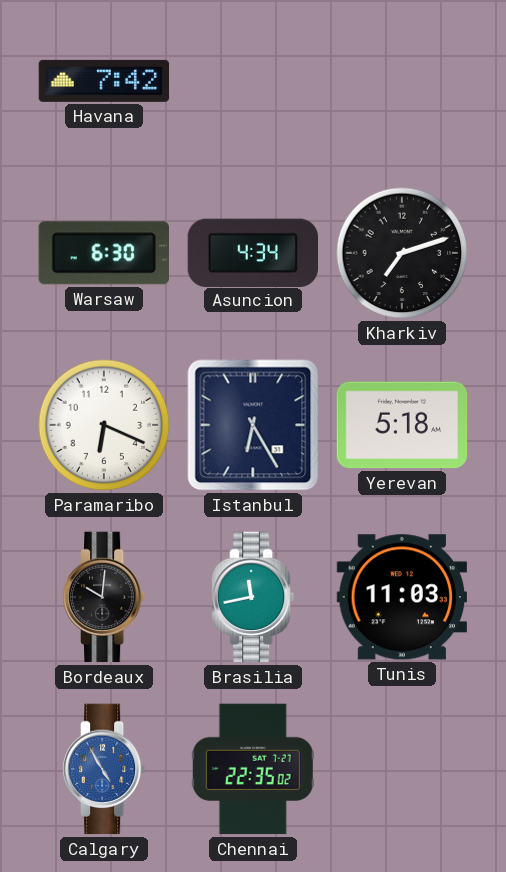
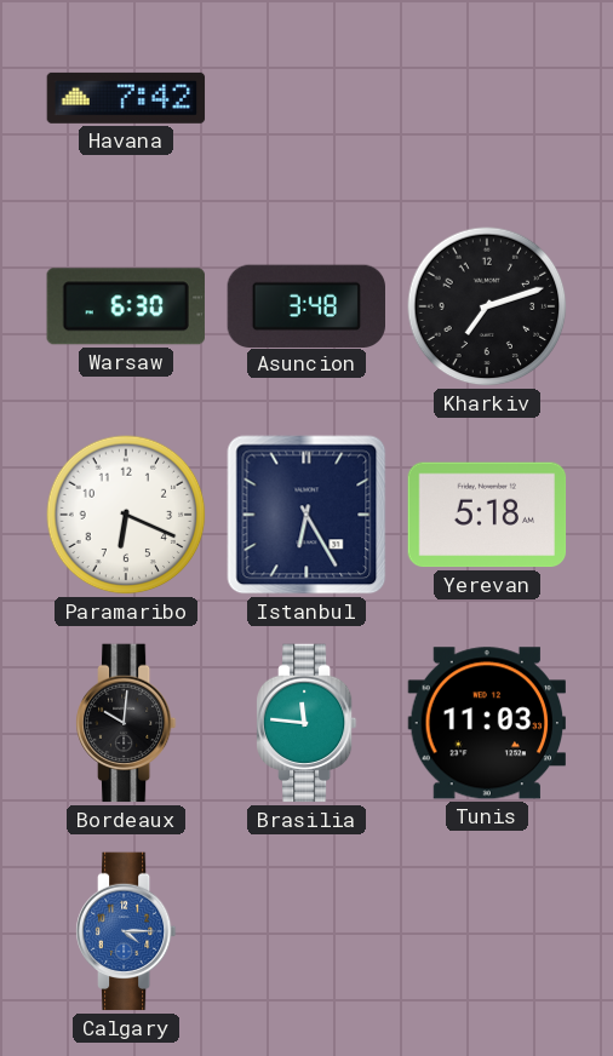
Asuncion: 4:34 -> 3:48
Brasilia: 11:43 -> 11:46
Calgary: 4:55 -> 4:15
Chennai: 22:35 -> none
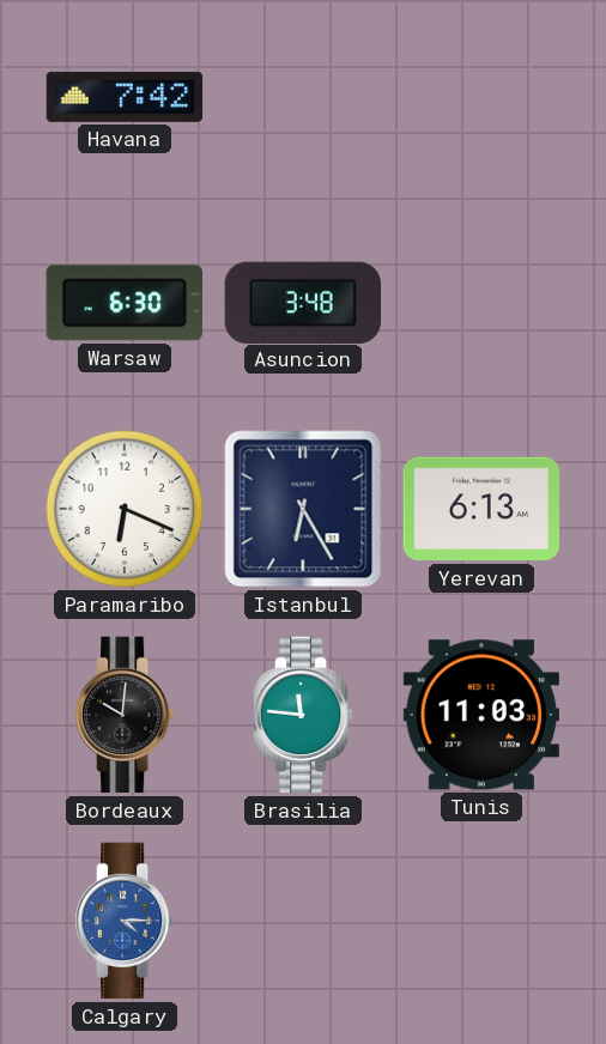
Kharkiv: 7:12 -> none
Yerevan: 5:18 -> 6:13
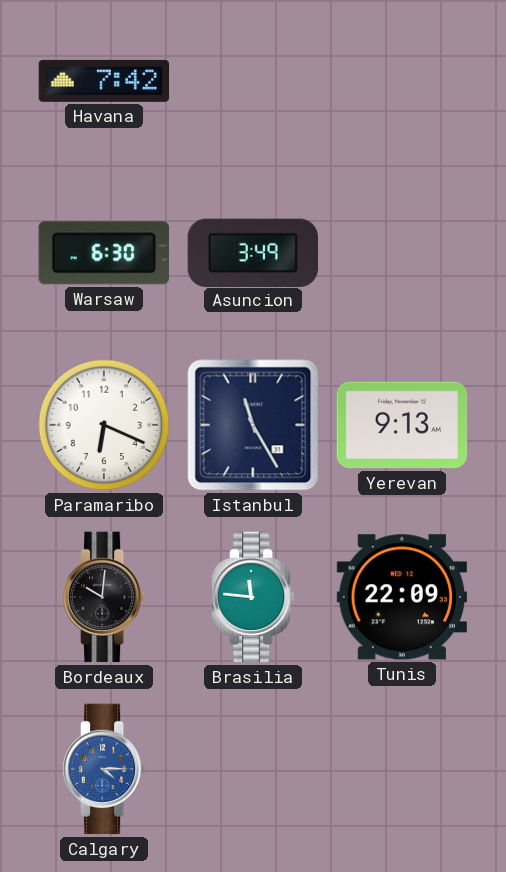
Asuncion: 3:48 -> 3:49
Istanbul: 6:25 -> 11:25
Yerevan: 6:13 -> 9:13
Tunis: 11:03 -> 22:09
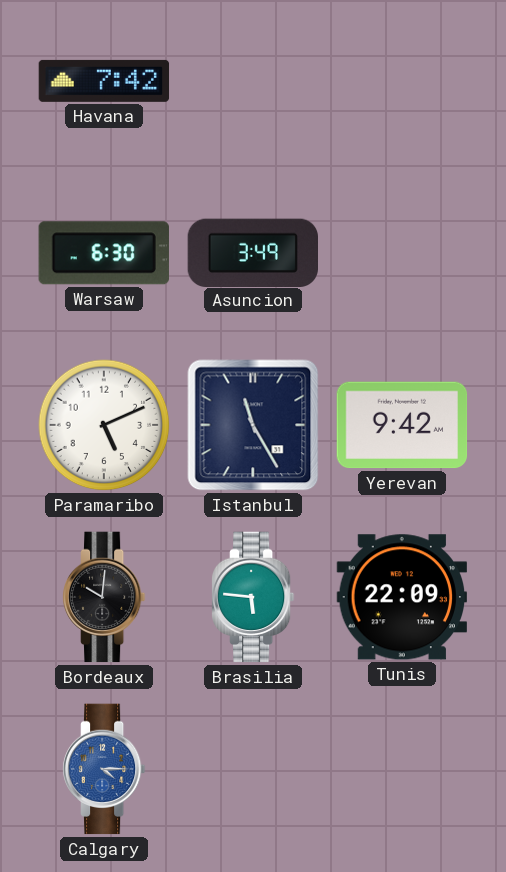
Paramaribo: 6:19 -> 5:11
Yerevan: 9:13 -> 9:42
Brasilia: 11:46 -> 5:46
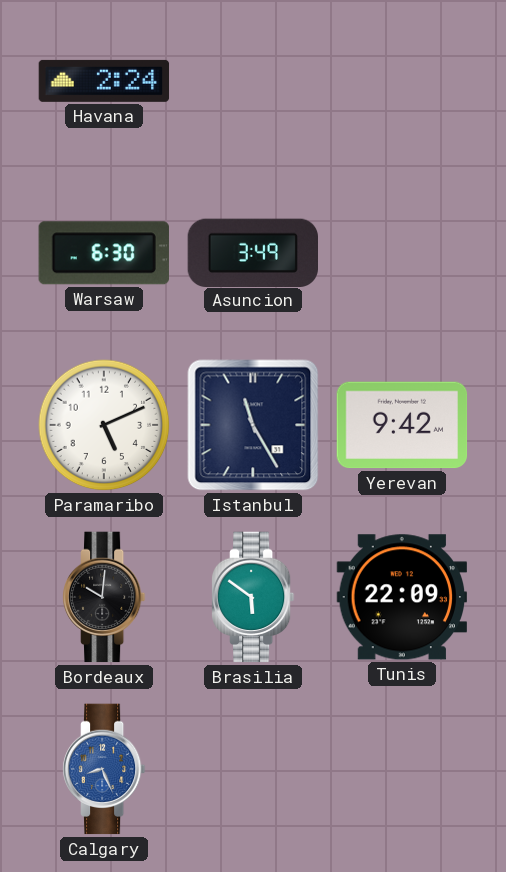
Havana: 7:42 -> 2:24
Brasilia: 5:46 -> 5:51
Calgary: 4:15 -> 8:26
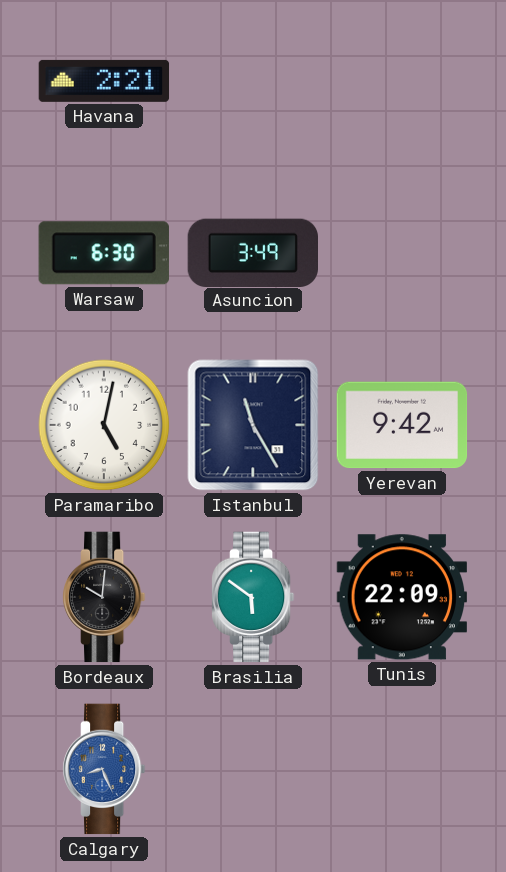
Havana: 2:24 -> 2:21
Paramaribo: 5:11 -> 5:02
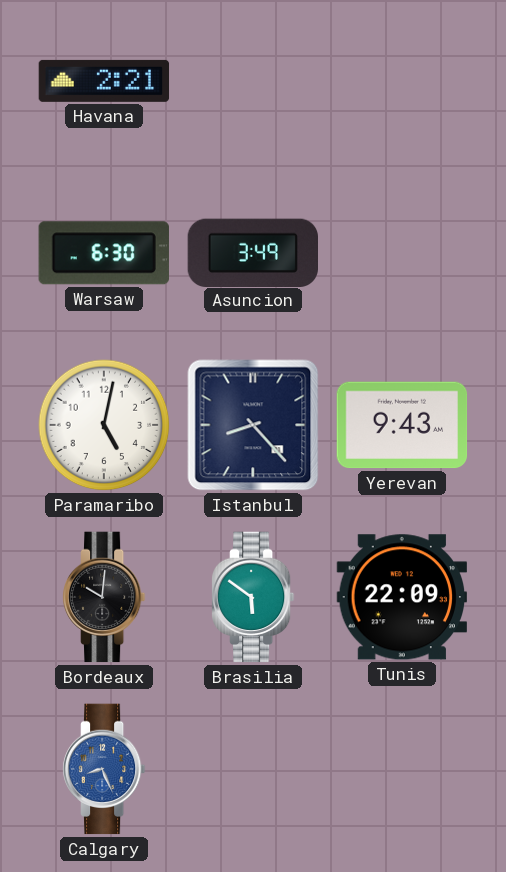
Istanbul: 11:25 -> 8:23
Yerevan: 9:42 -> 9:43
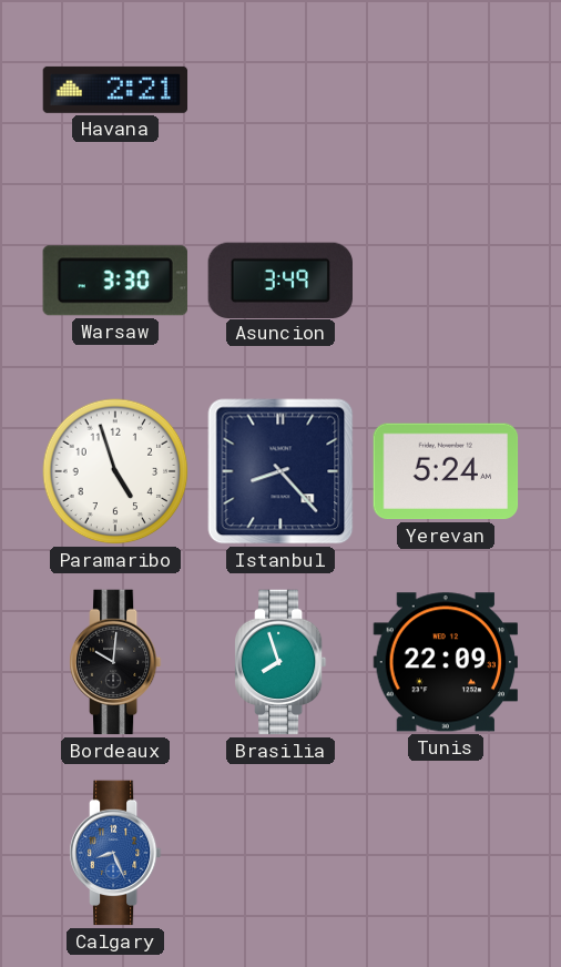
Warsaw: 6:30 -> 3:30
Paramaribo: 5:02 -> 4:57
Yerevan: 9:43 -> 5:24
Brasilia: 5:51 -> 7:57
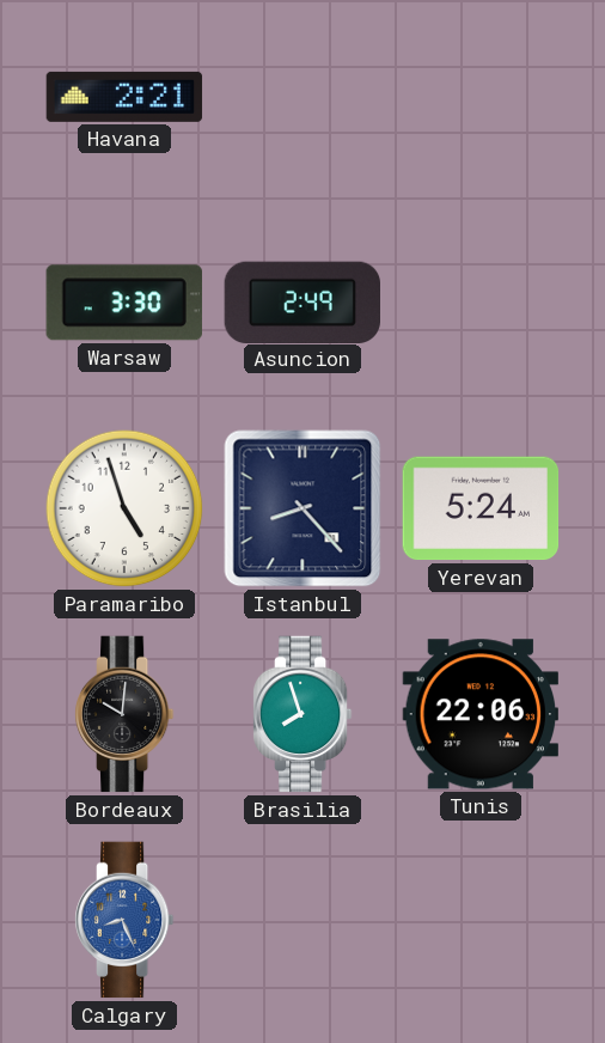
Asuncion: 3:49 -> 2:49
Tunis: 22:09 -> 22:06
